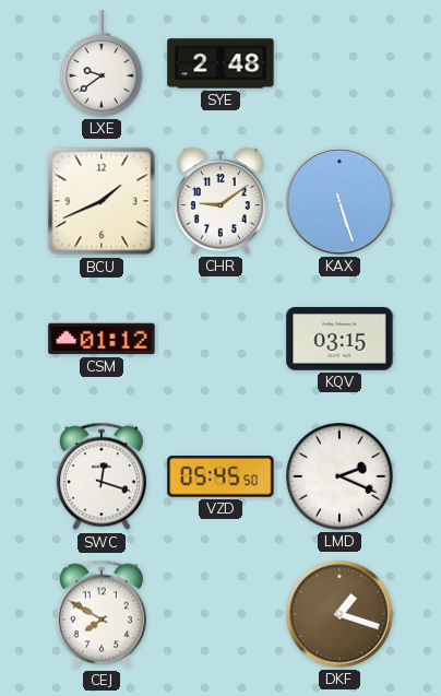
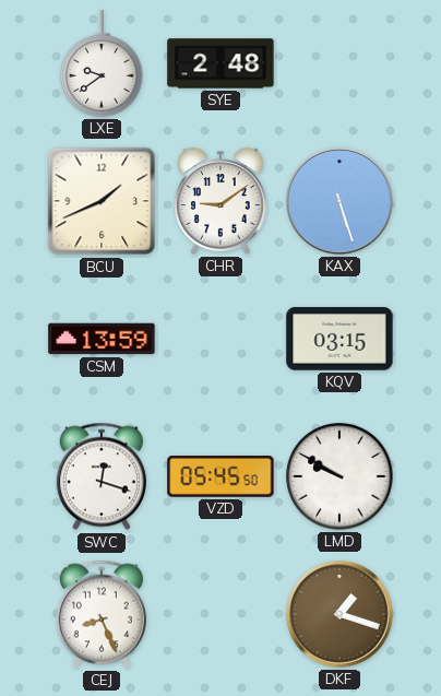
CSM: 01:12 -> 13:59
LMD: 2:19 -> 9:50
CEJ: 7:50 -> 8:26
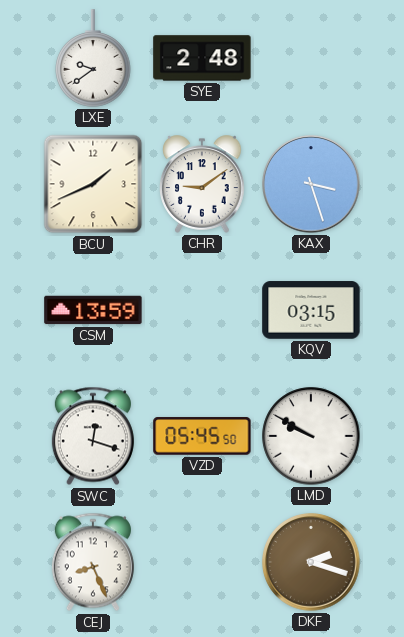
KAX: 5:27 -> 3:27
DKF: 1:18 -> 2:18
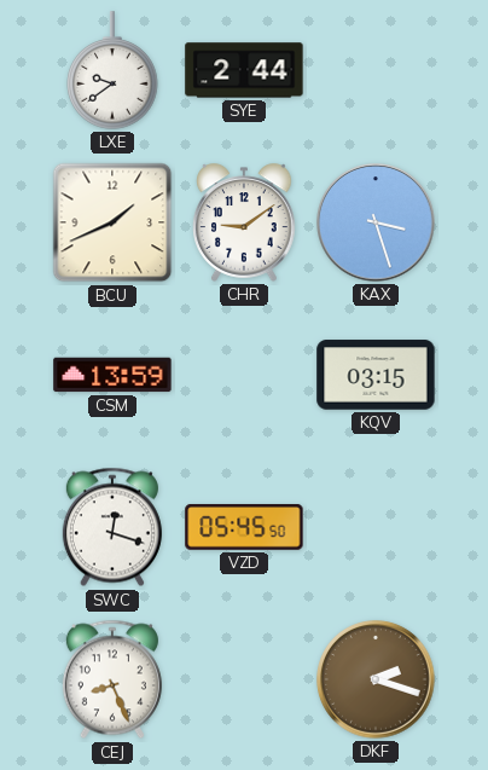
SYE: 2:48 -> 2:44
LMD: 9:50 -> none
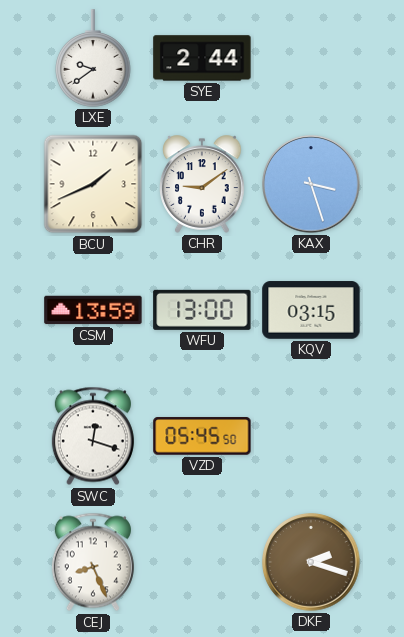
WFU: none -> 13:00
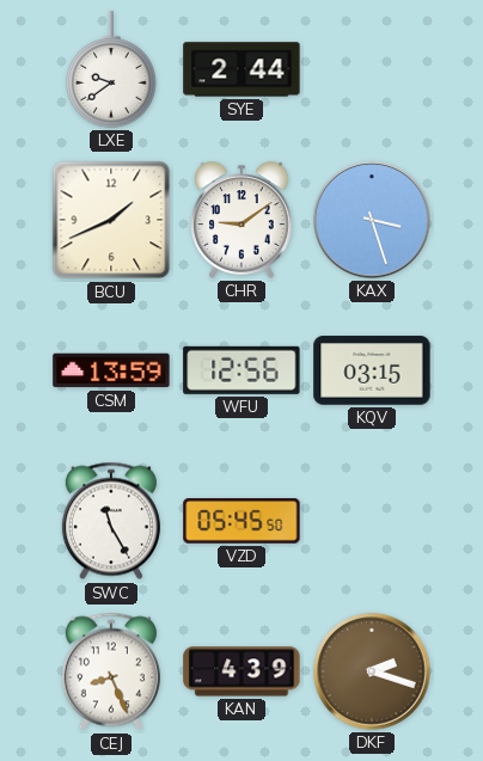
WFU: 13:00 -> 12:56
SWC: 12:18 -> 11:25
KAN: none -> 4:39
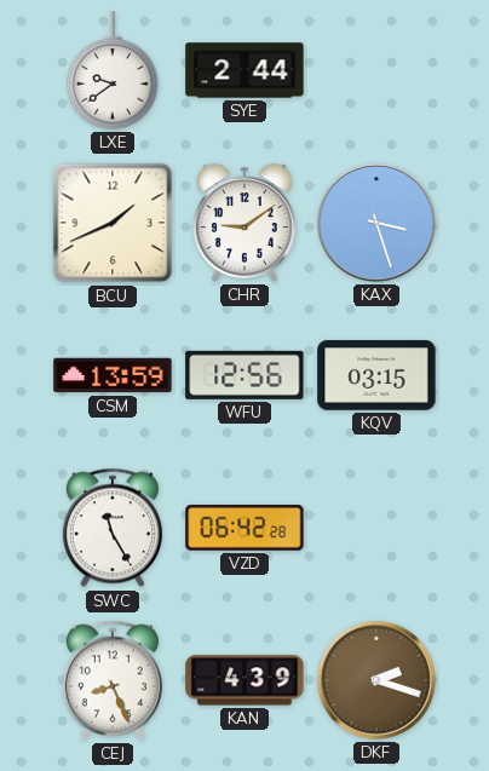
VZD: 05:45 -> 06:42
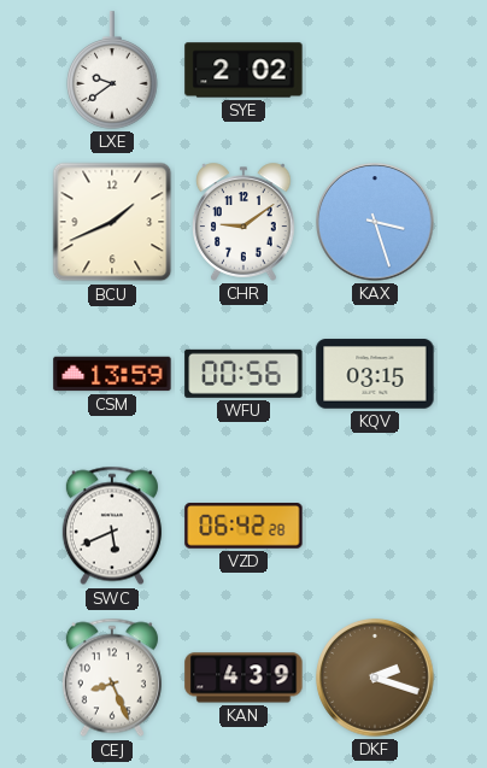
SYE: 2:44 -> 2:02
WFU: 12:56 -> 00:56
SWC: 11:25 -> 5:41
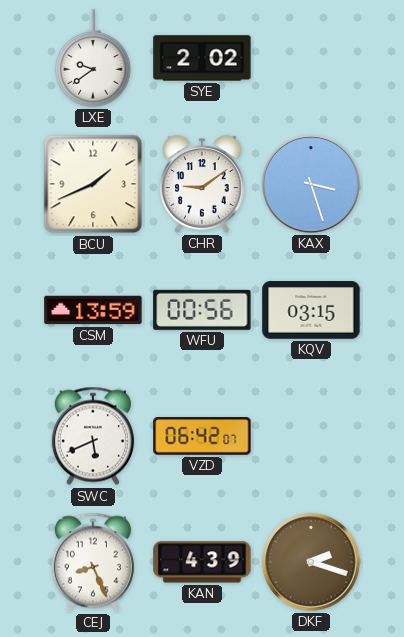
VZD: 06:42:28 -> 06:42:07
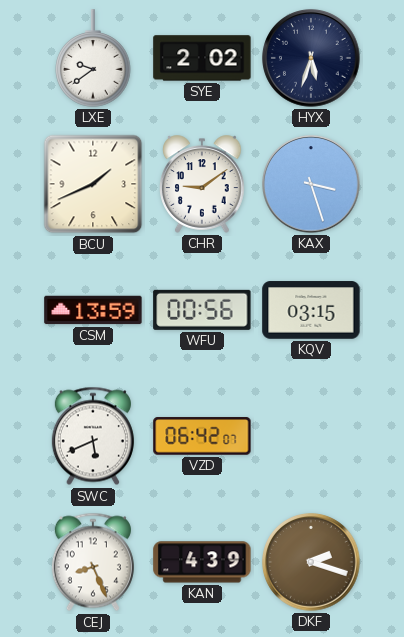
HYX: none -> 5:33
